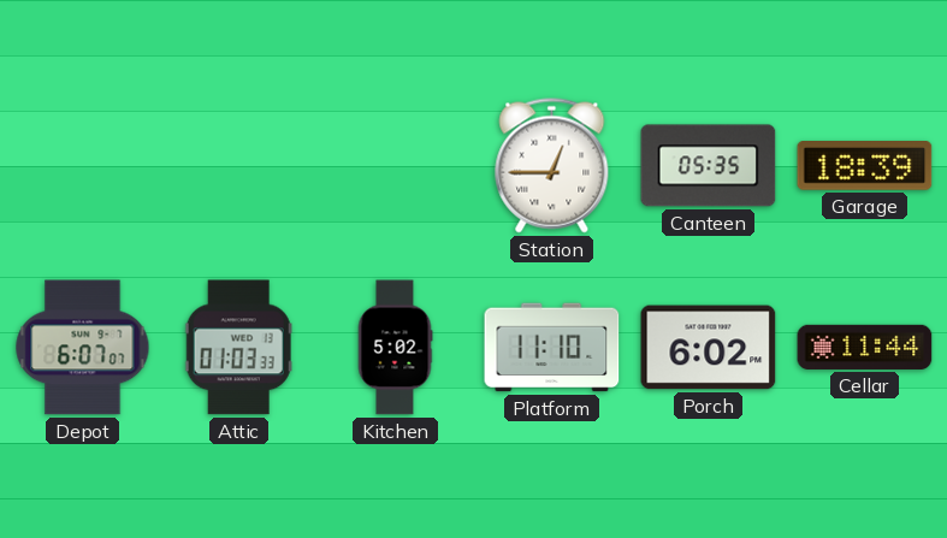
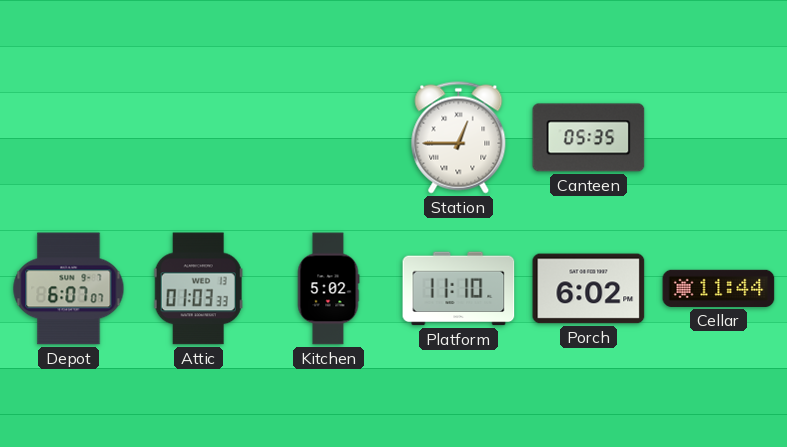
Garage: 18:39 -> none
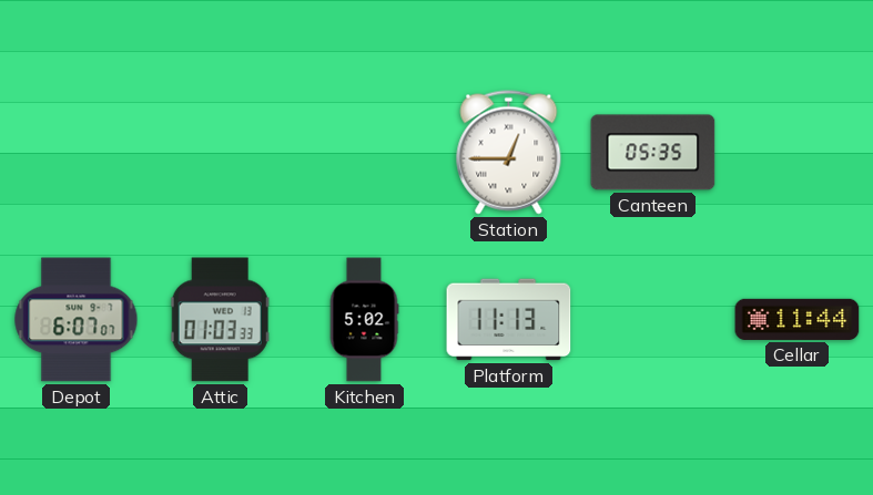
Platform: 11:10 -> 11:13
Porch: 6:02 -> none
